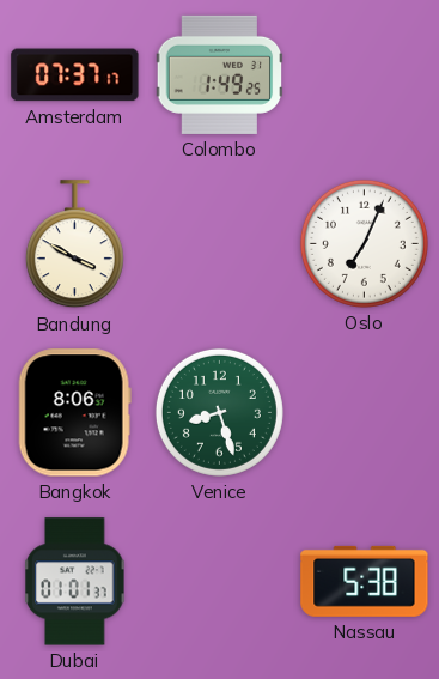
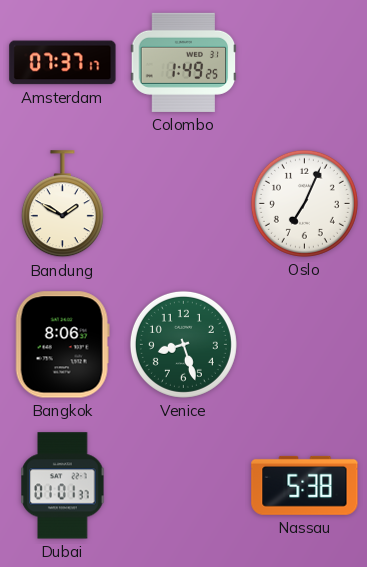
Bandung: 3:50 -> 1:50
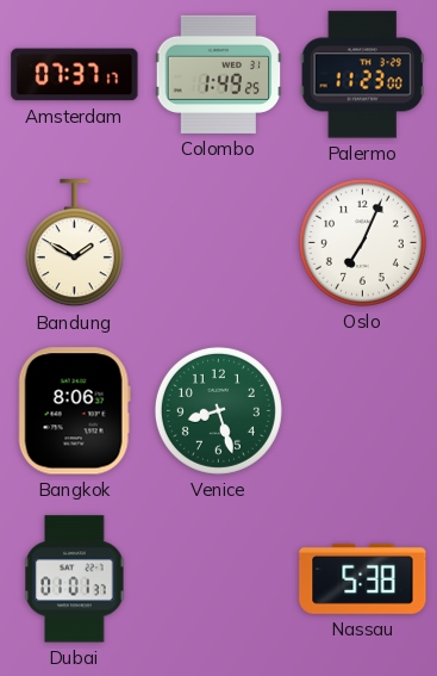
Palermo: none -> 11:23
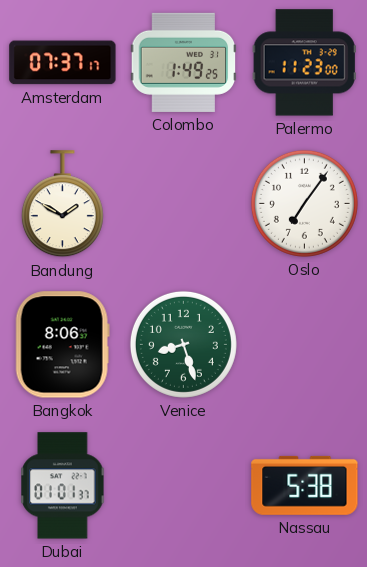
Oslo: 7:04 -> 7:06
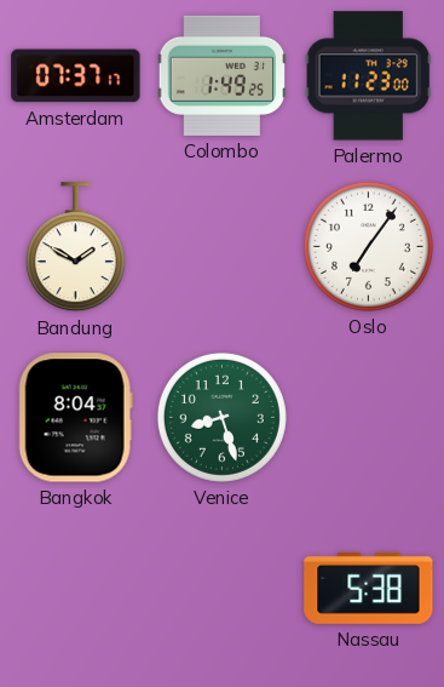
Bangkok: 8:06 -> 8:04
Dubai: 01:01 -> none
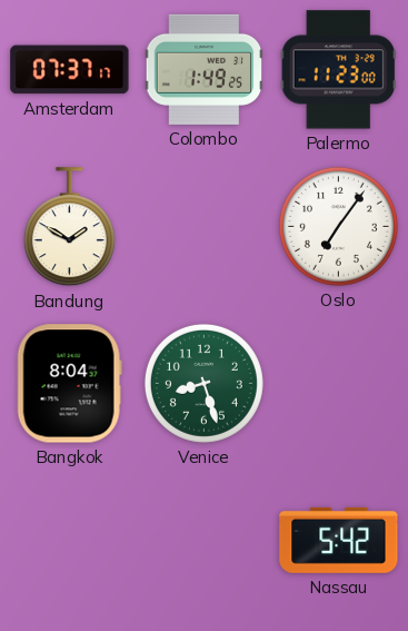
Nassau: 5:38 -> 5:42
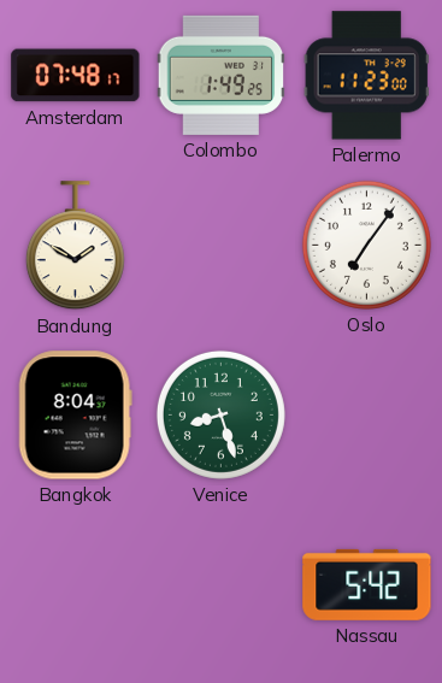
Amsterdam: 07:37 -> 07:48
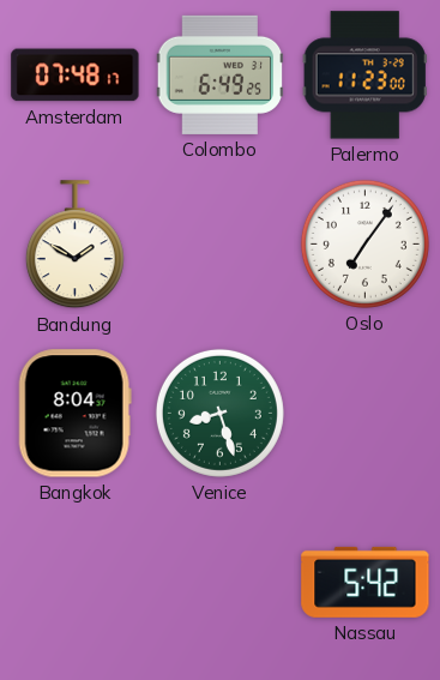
Colombo: 1:49 -> 6:49
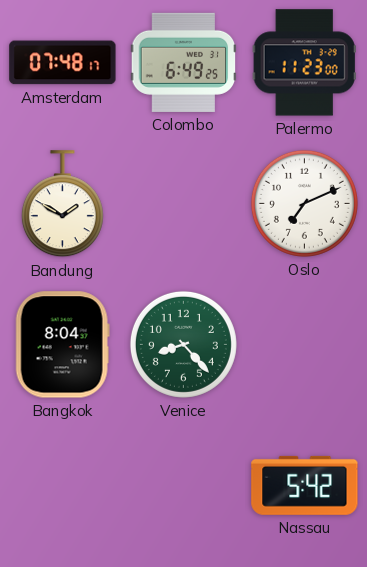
Oslo: 7:06 -> 7:11
Venice: 8:27 -> 8:23
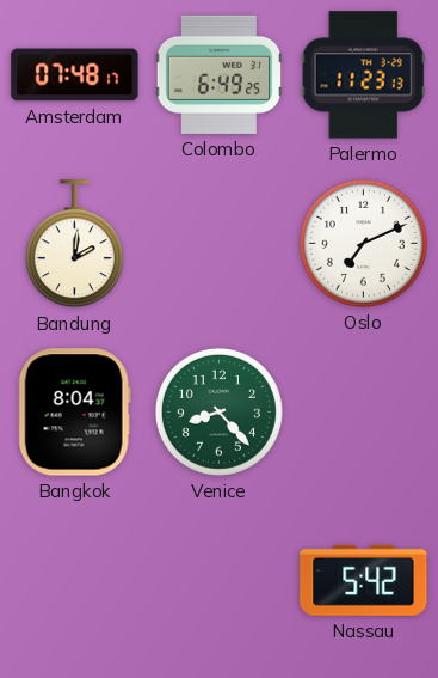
Palermo: 11:23:00 -> 11:23:13
Bandung: 1:50 -> 2:01
